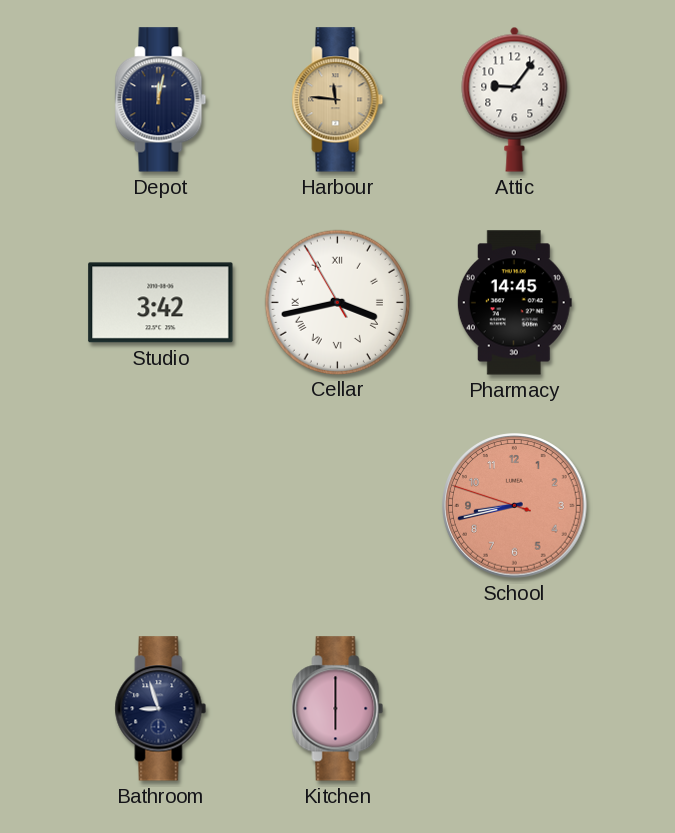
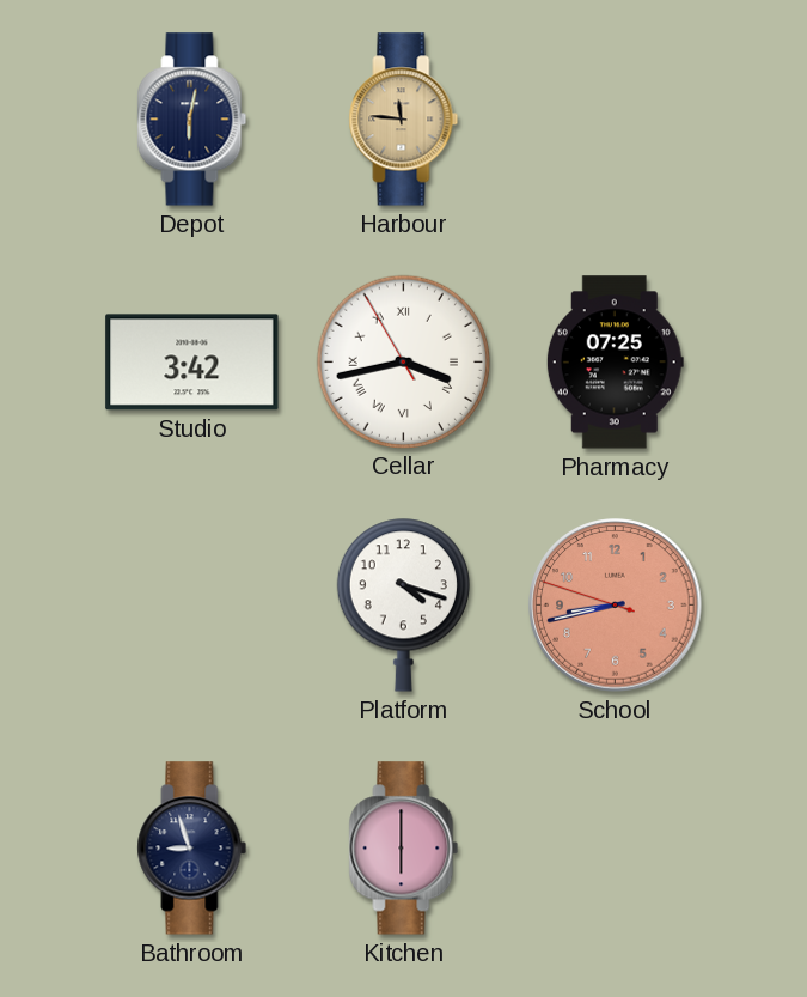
Depot: 12:02 -> 6:02
Attic: 9:06 -> none
Pharmacy: 14:45 -> 07:25
Platform: none -> 4:18
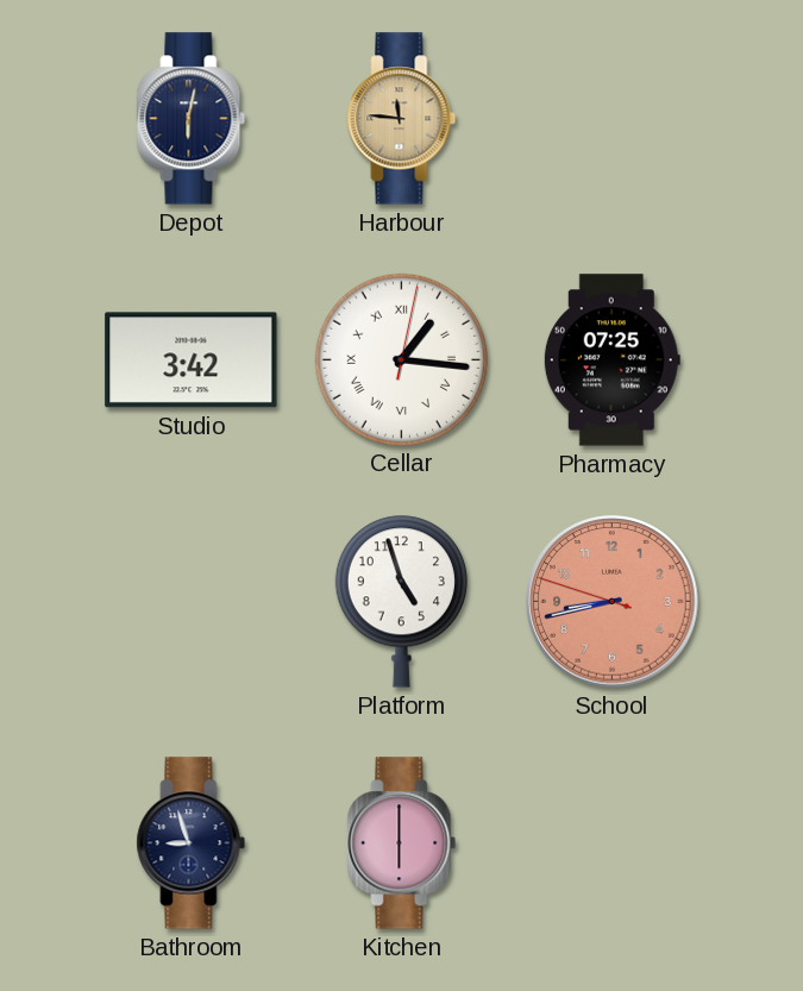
Cellar: 3:42 -> 1:16
Platform: 4:18 -> 4:57
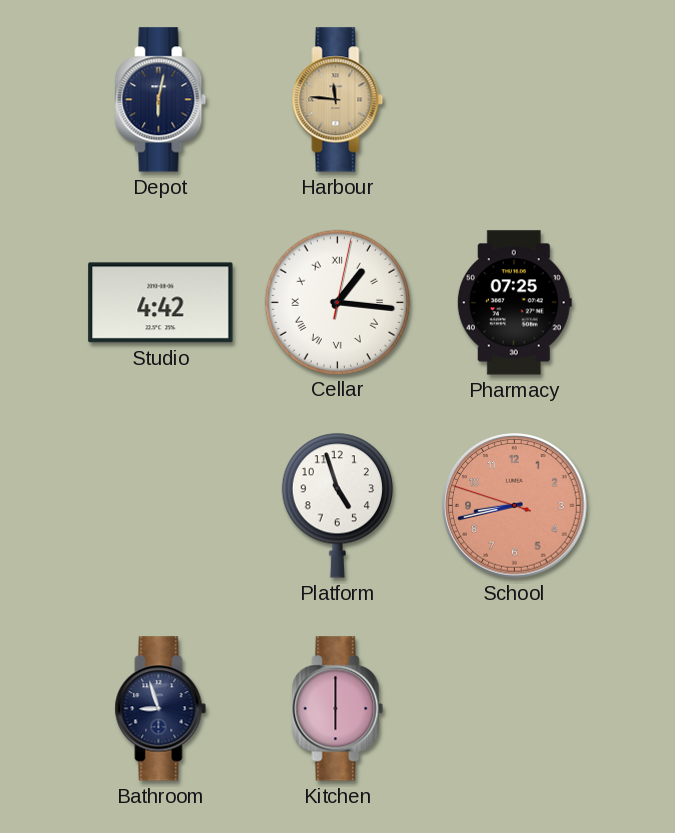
Studio: 3:42 -> 4:42
